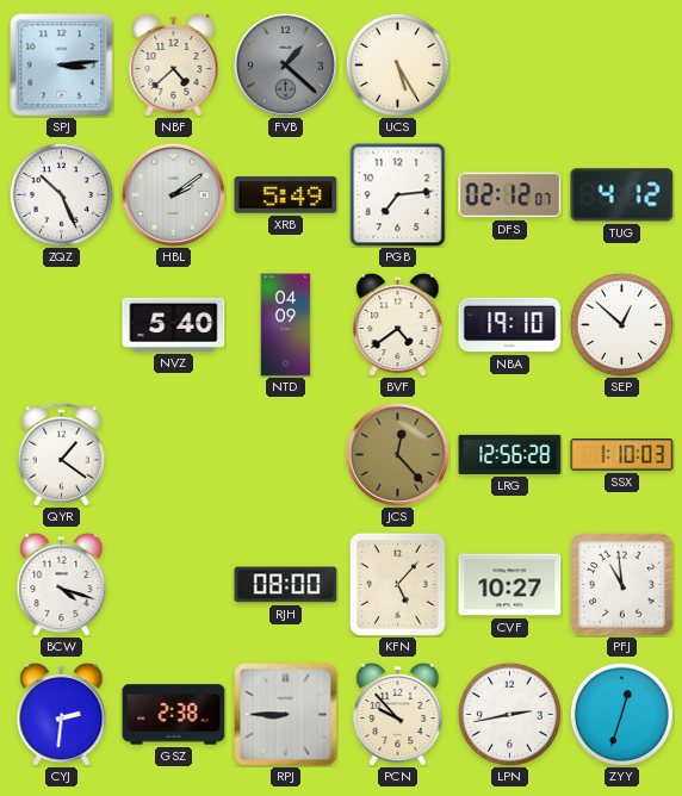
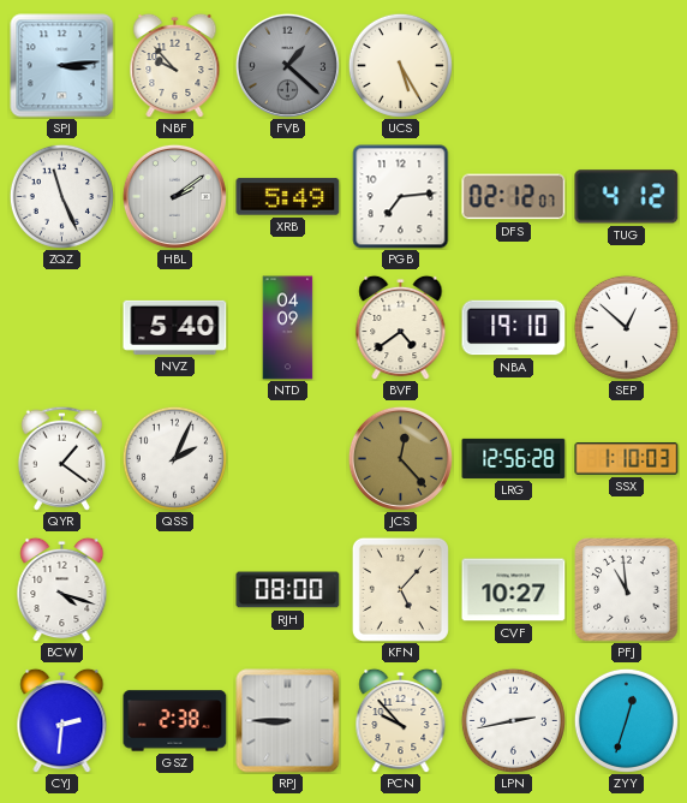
NBF: 4:38 -> 9:53
ZQZ: 10:26 -> 11:26
QSS: none -> 2:04
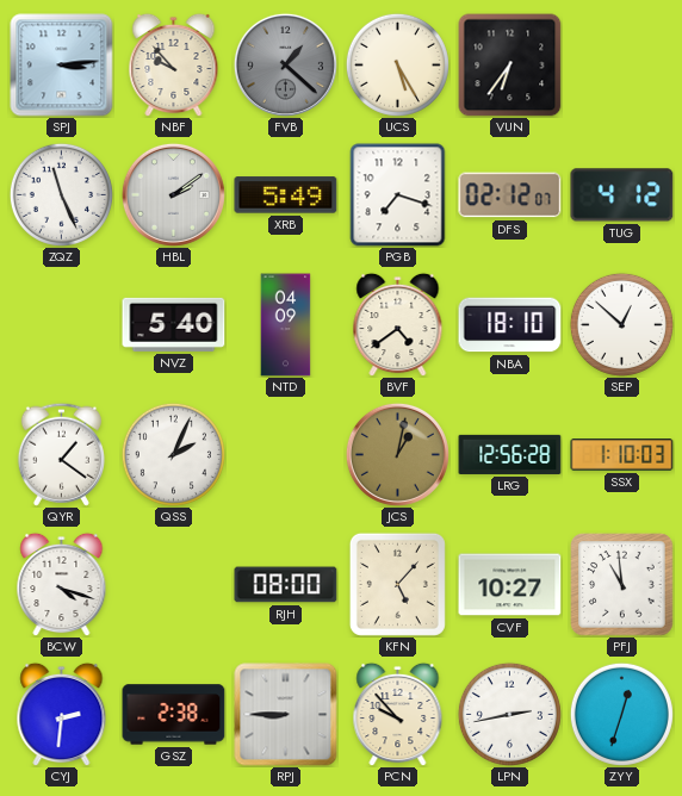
VUN: none -> 6:36
PGB: 7:14 -> 7:18
NBA: 19:10 -> 18:10
JCS: 12:23 -> 1:02
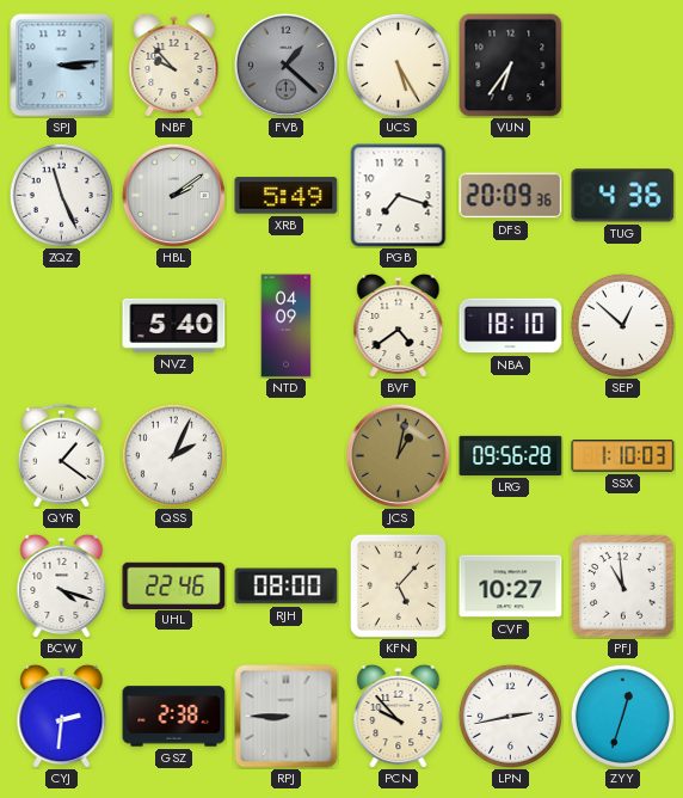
DFS: 02:12 -> 20:09
TUG: 4:12 -> 4:36
LRG: 12:56 -> 09:56
UHL: none -> 22:46
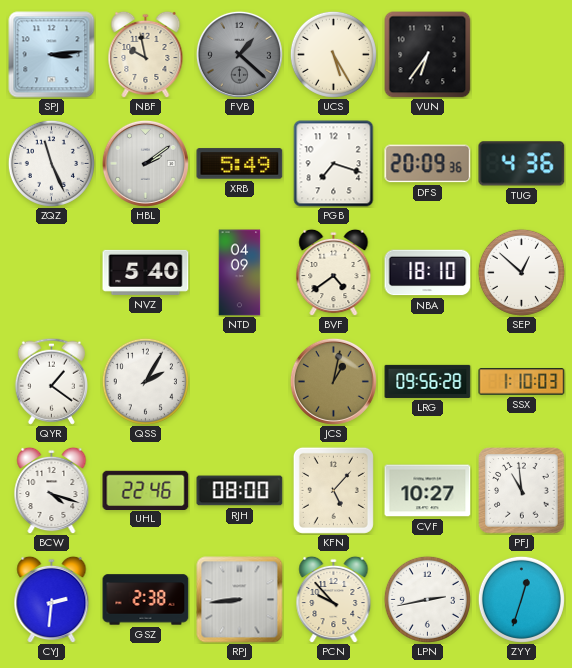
NBF: 9:53 -> 9:58
QSS: 2:04 -> 2:05
RPJ: 8:45 -> 8:44
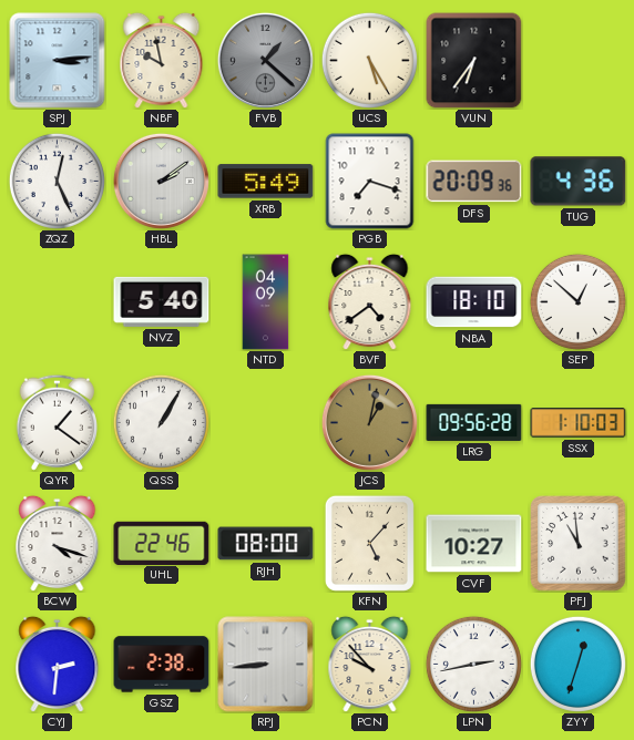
ZQZ: 11:26 -> 12:26
QSS: 2:05 -> 1:05
